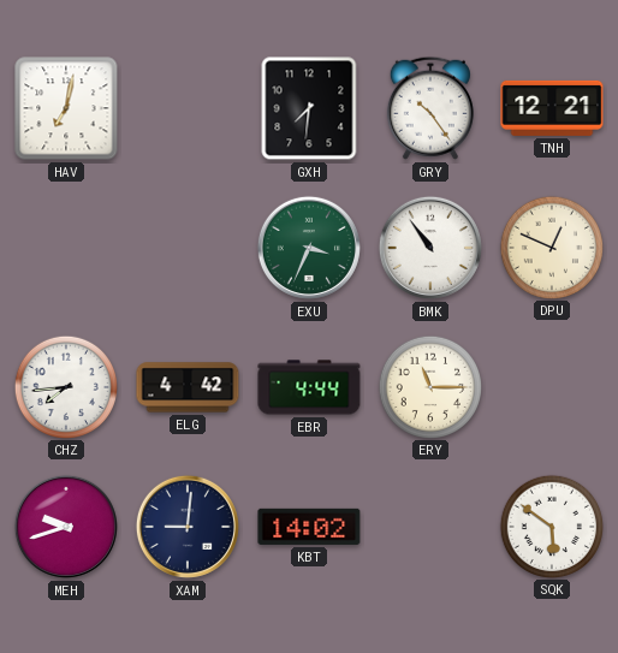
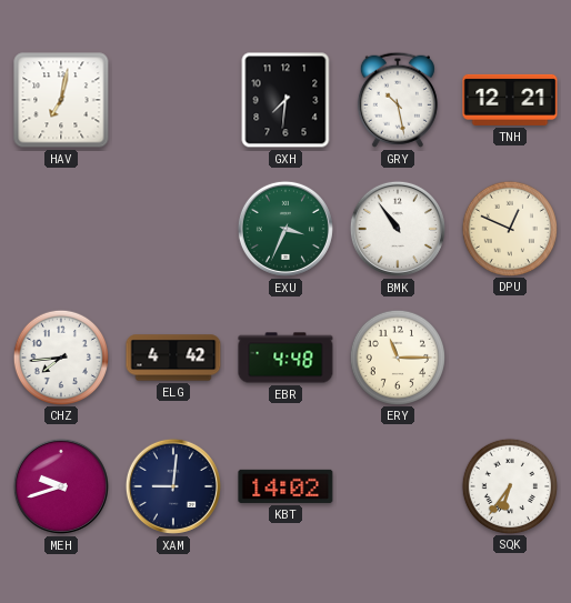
GRY: 10:24 -> 10:28
EBR: 4:44 -> 4:48
SQK: 5:51 -> 6:36
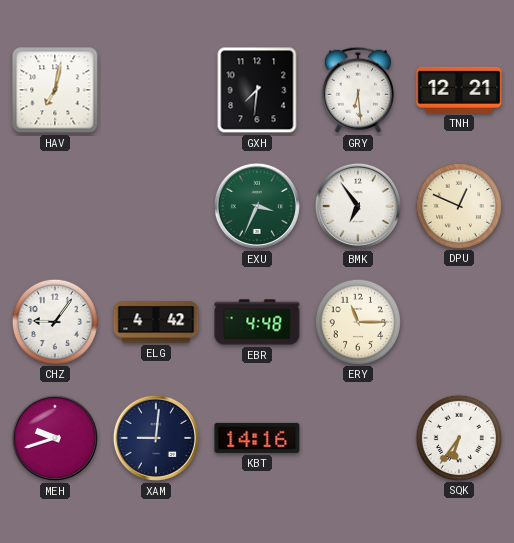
GRY: 10:28 -> 6:29
BMK: 10:54 -> 6:54
CHZ: 7:44 -> 9:06
KBT: 14:02 -> 14:16
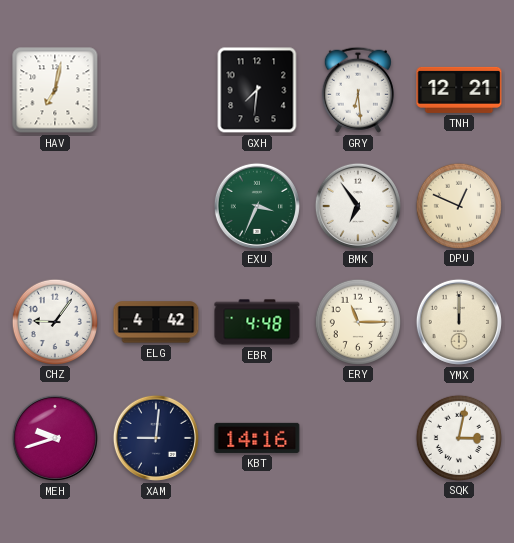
YMX: none -> 12:00
SQK: 6:36 -> 3:02
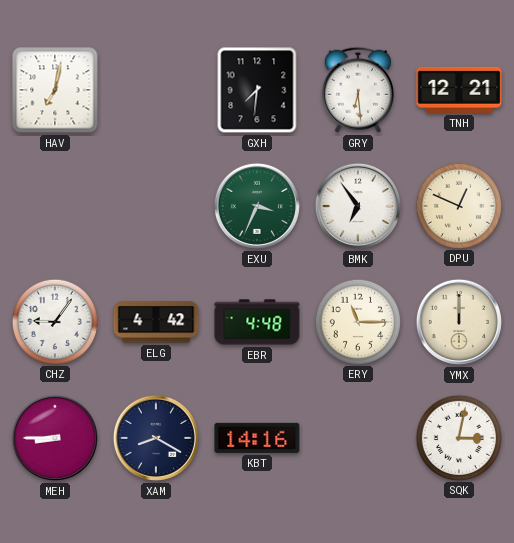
MEH: 9:42 -> 8:45
XAM: 9:01 -> 8:20
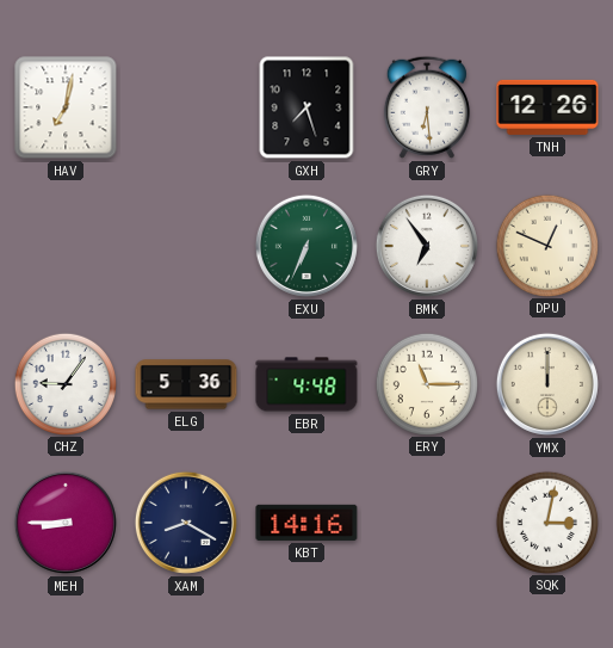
GXH: 7:31 -> 7:27
TNH: 12:21 -> 12:26
EXU: 3:34 -> 6:34
ELG: 4:42 -> 5:36
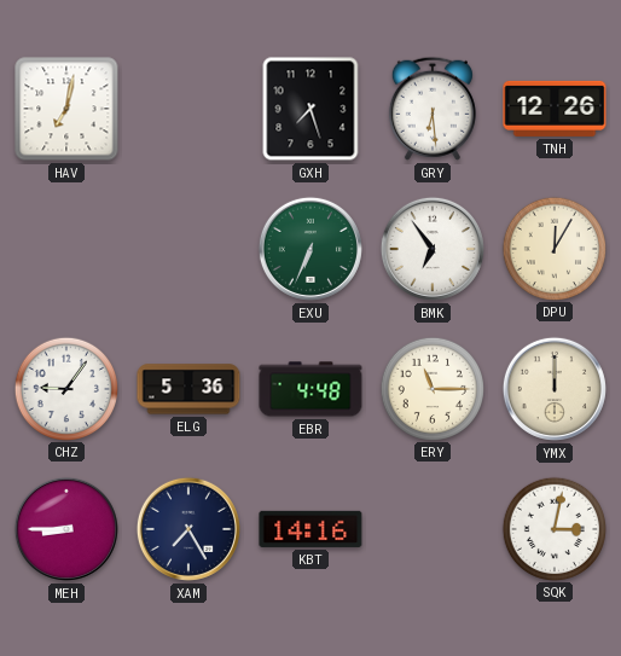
DPU: 12:49 -> 12:05
XAM: 8:20 -> 7:25
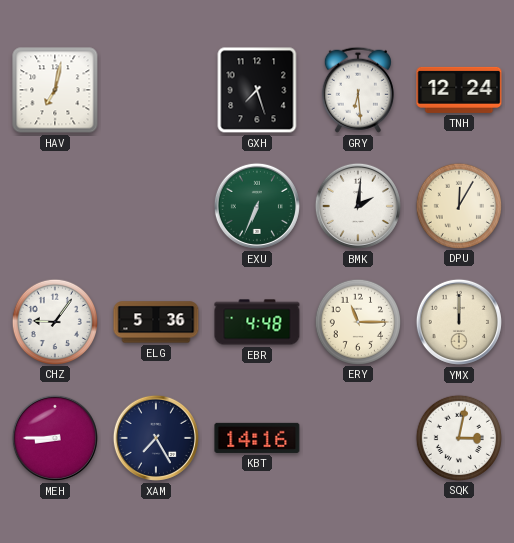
TNH: 12:26 -> 12:24
BMK: 6:54 -> 2:01
